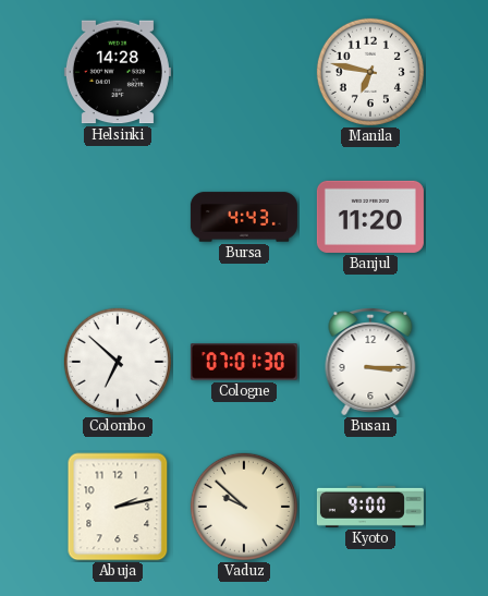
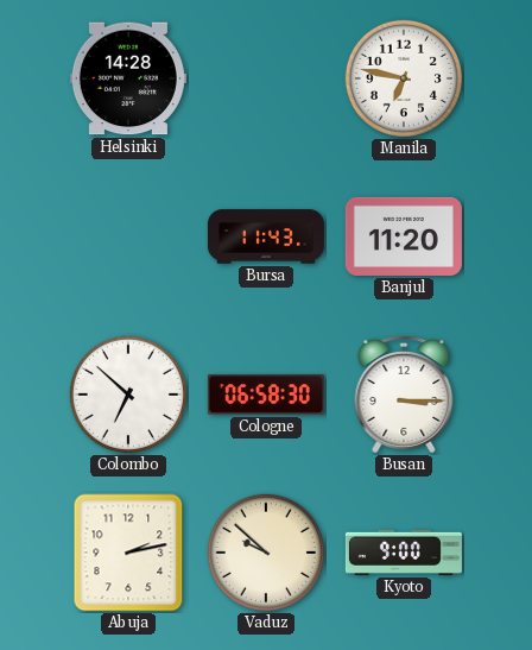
Bursa: 4:43 -> 11:43
Cologne: 07:01 -> 06:58
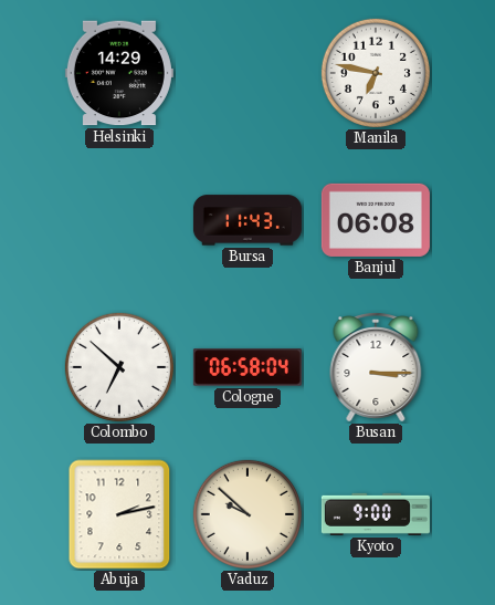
Helsinki: 14:28 -> 14:29
Banjul: 11:20 -> 06:08
Cologne: 06:58:30 -> 06:58:04
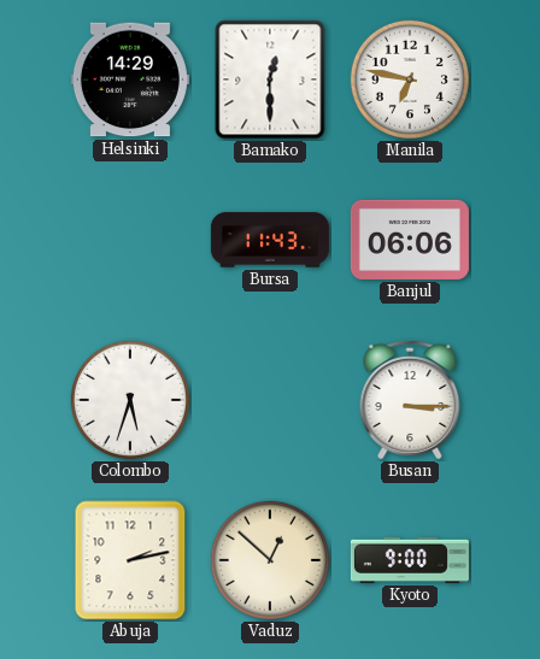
Bamako: none -> 12:30
Banjul: 06:08 -> 06:06
Colombo: 6:52 -> 5:33
Cologne: 06:58 -> none
Vaduz: 9:52 -> 12:52
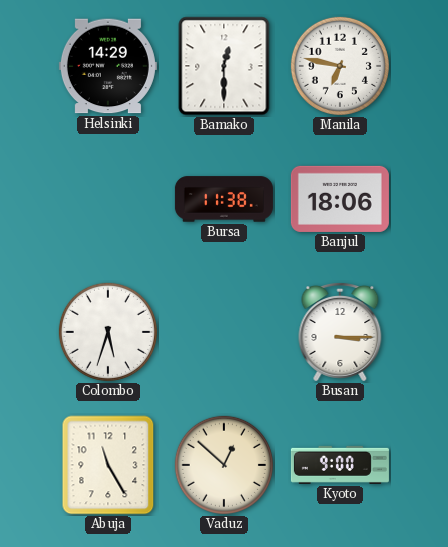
Bursa: 11:43 -> 11:38
Banjul: 06:06 -> 18:06
Abuja: 2:13 -> 11:25
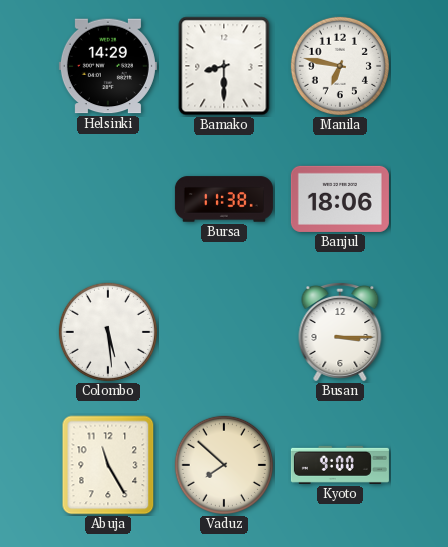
Bamako: 12:30 -> 8:30
Colombo: 5:33 -> 5:29
Vaduz: 12:52 -> 7:52
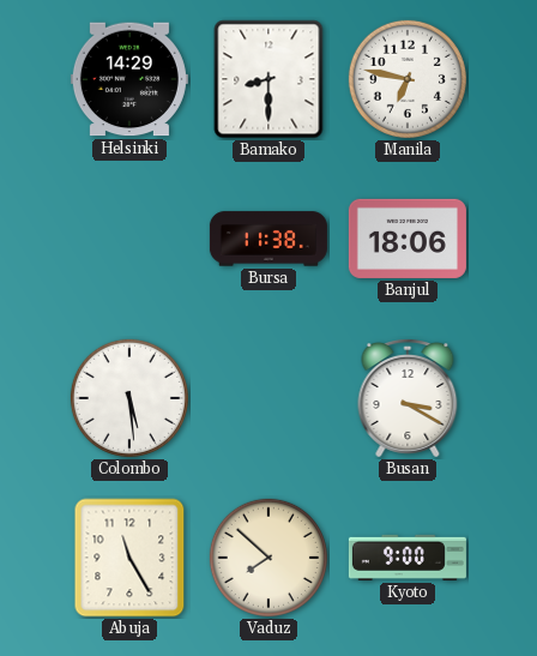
Busan: 3:15 -> 3:20
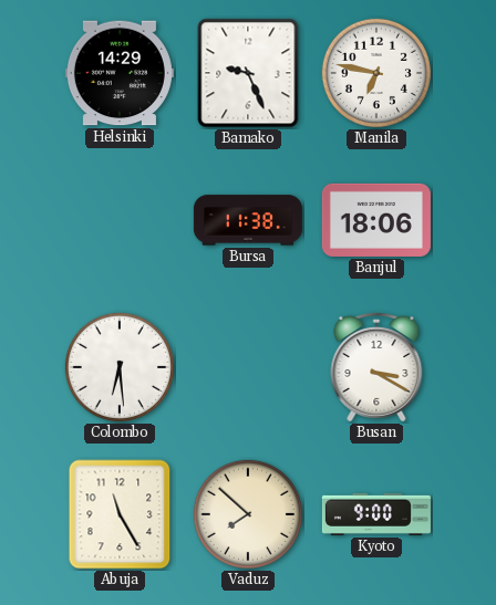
Bamako: 8:30 -> 9:26
Colombo: 5:29 -> 6:29
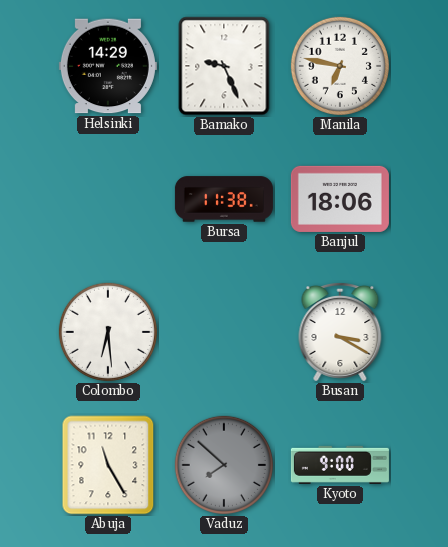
Vaduz dial: cream -> grey
